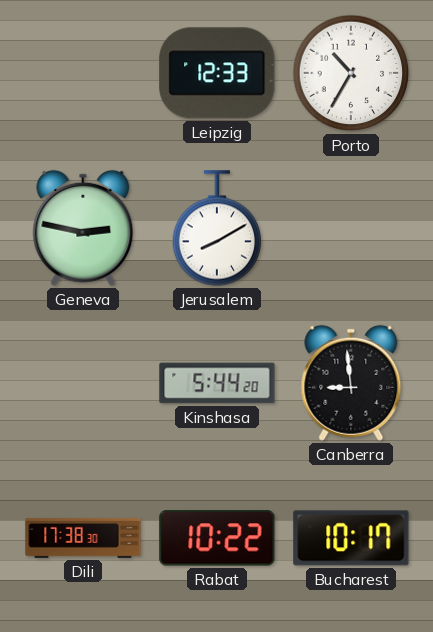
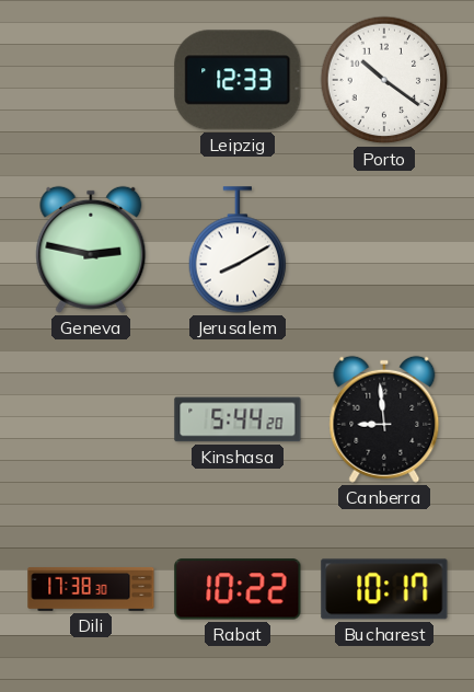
Porto: 10:35 -> 10:21
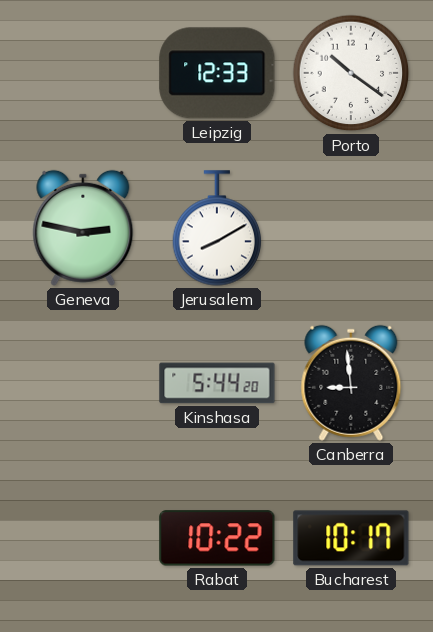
Dili: 17:38 -> none
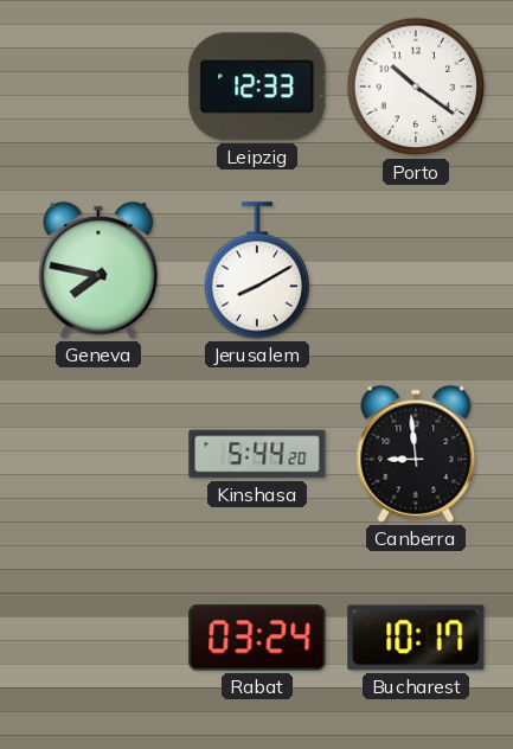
Geneva: 2:47 -> 7:47
Rabat: 10:22 -> 03:24
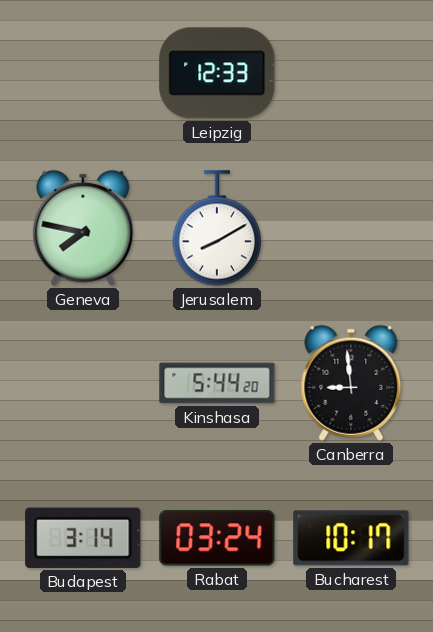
Porto: 10:21 -> none
Budapest: none -> 3:14
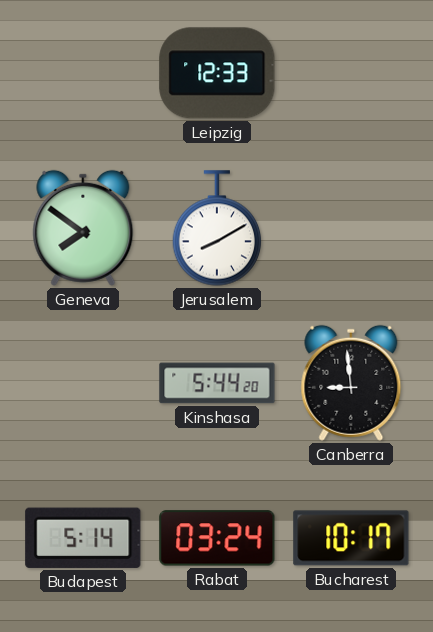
Geneva: 7:47 -> 7:51
Budapest: 3:14 -> 5:14
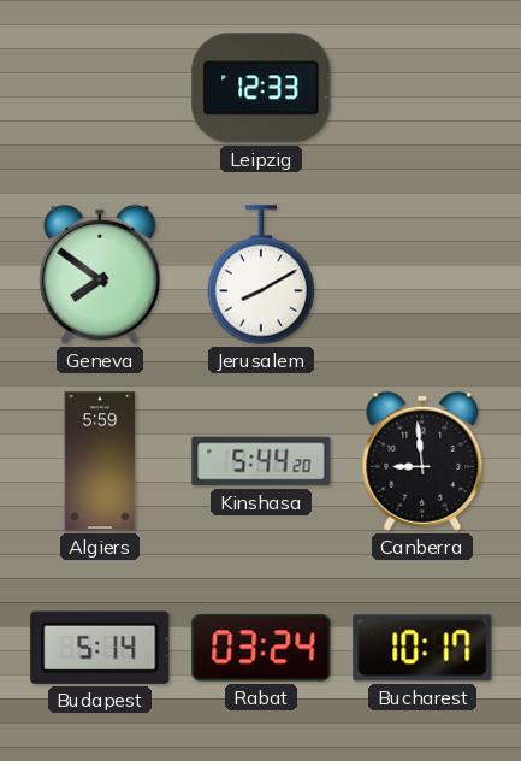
Algiers: none -> 5:59
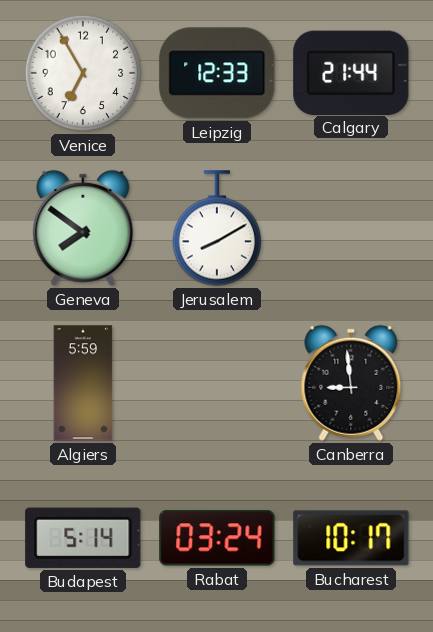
Venice: none -> 6:55
Calgary: none -> 21:44
Kinshasa: 5:44 -> none
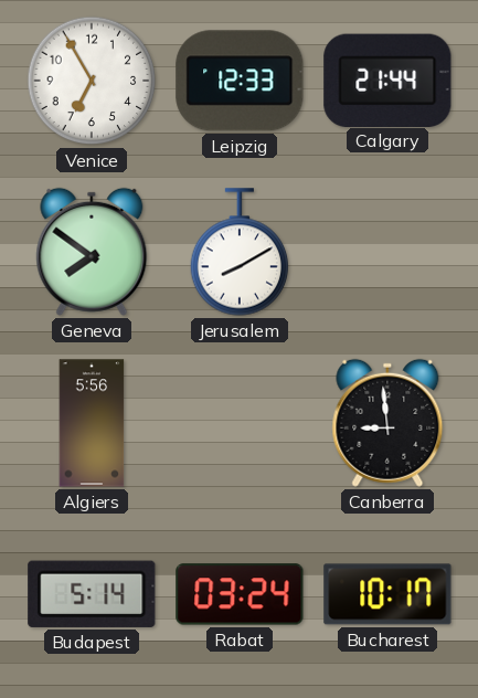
Algiers: 5:59 -> 5:56
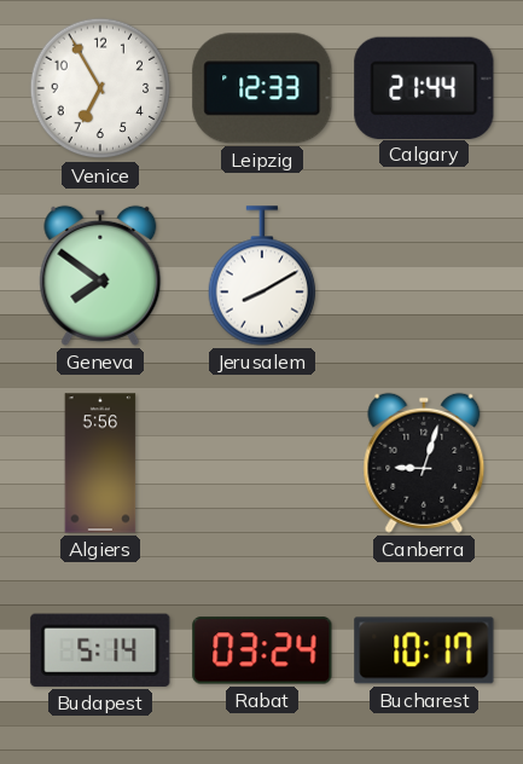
Canberra: 8:59 -> 9:03
